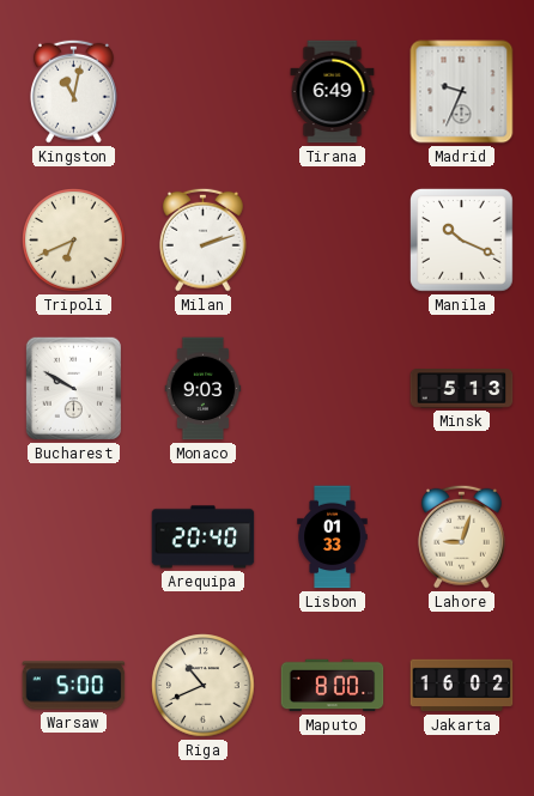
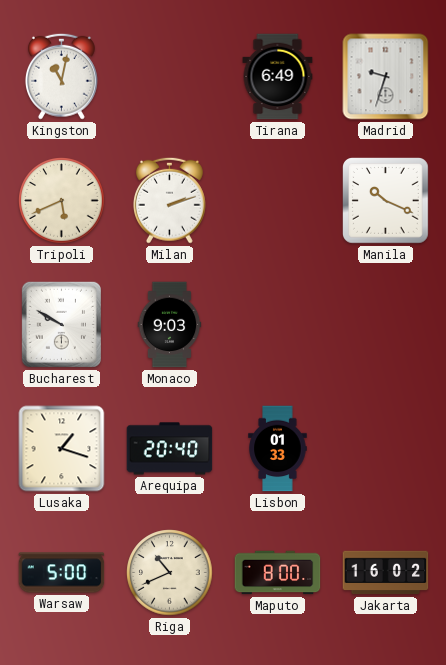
Madrid: 9:34 -> 9:33
Tripoli: 6:41 -> 5:41
Minsk: 5:13 -> none
Lusaka: none -> 1:18
Lahore: 9:03 -> none
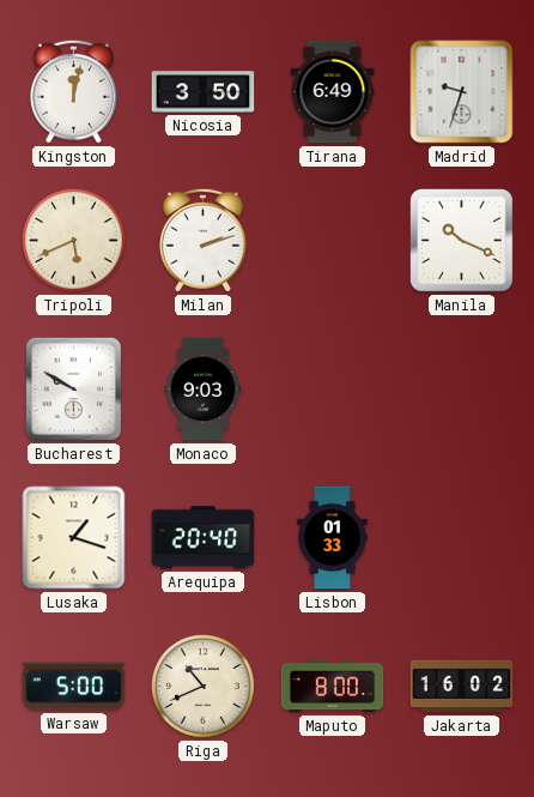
Kingston: 11:02 -> 12:02
Nicosia: none -> 3:50
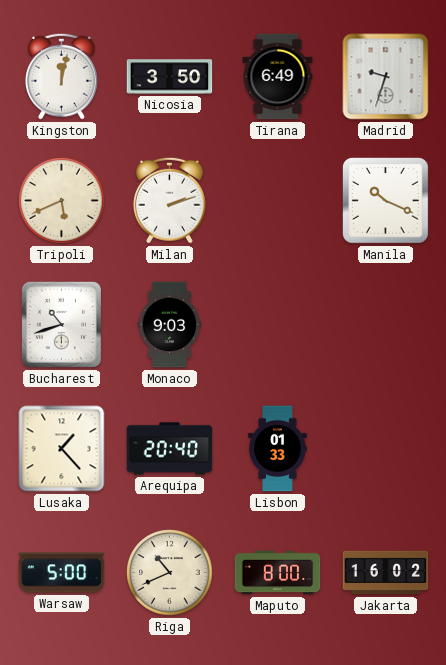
Bucharest: 9:50 -> 10:42
Lusaka: 1:18 -> 1:23
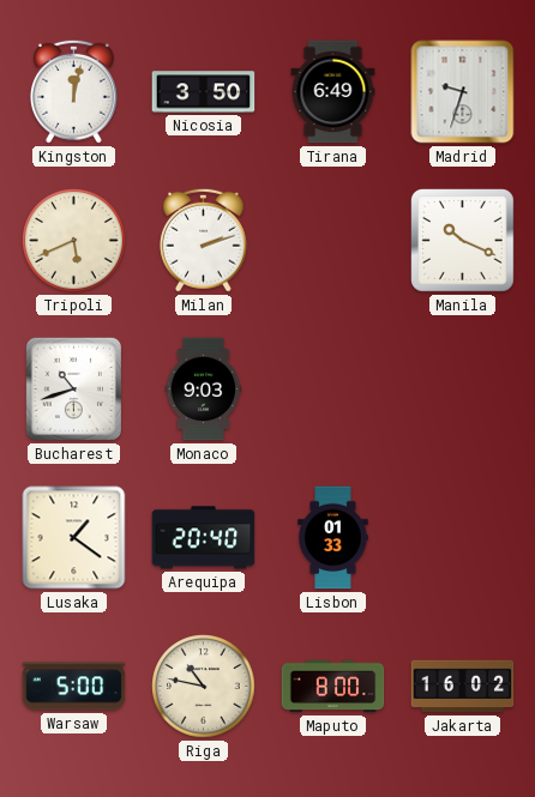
Lusaka: 1:23 -> 1:21
Riga: 10:41 -> 10:47
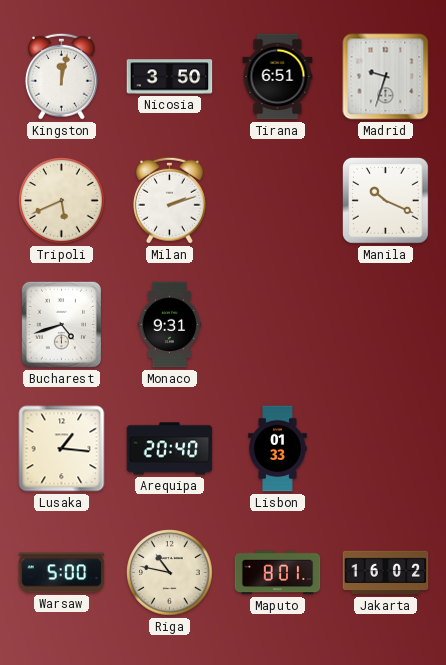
Tirana: 6:49 -> 6:51
Bucharest: 10:42 -> 4:42
Monaco: 9:03 -> 9:31
Lusaka: 1:21 -> 1:16
Maputo: 8:00 -> 8:01
